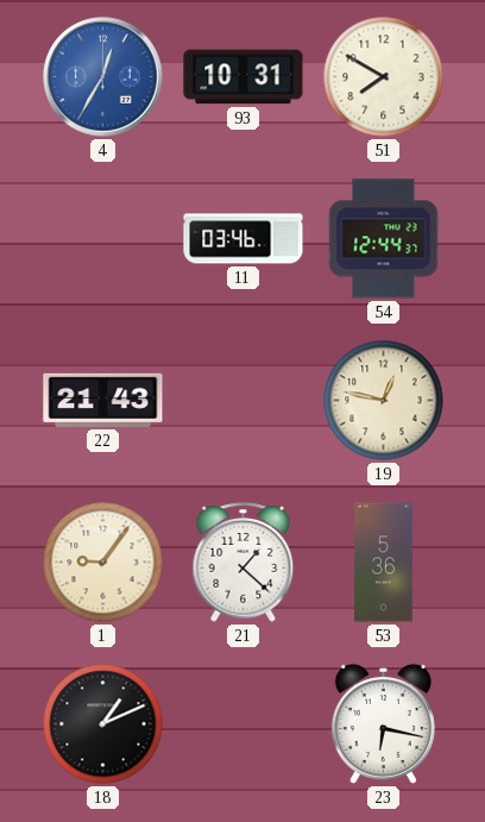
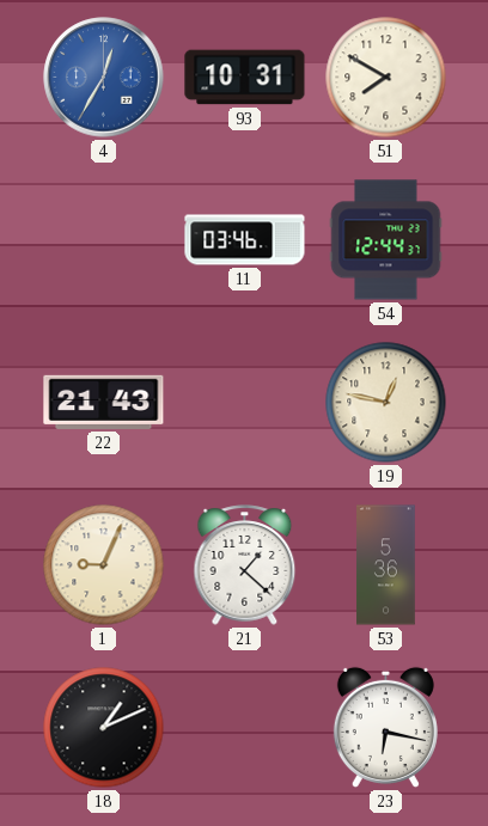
1: 9:06 -> 9:04
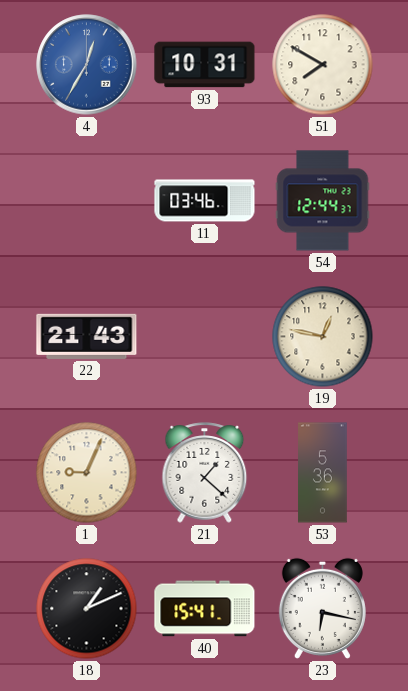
40: none -> 15:41
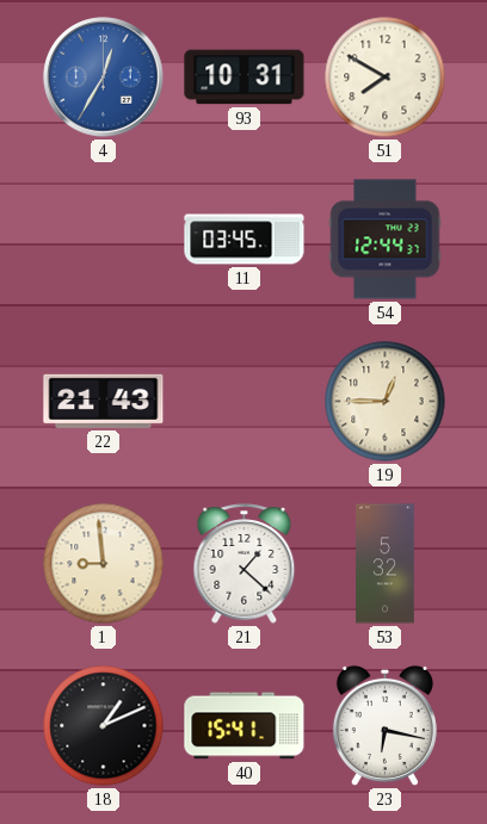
11: 03:46 -> 03:45
19: 12:47 -> 12:45
1: 9:04 -> 8:59
53: 5:36 -> 5:32
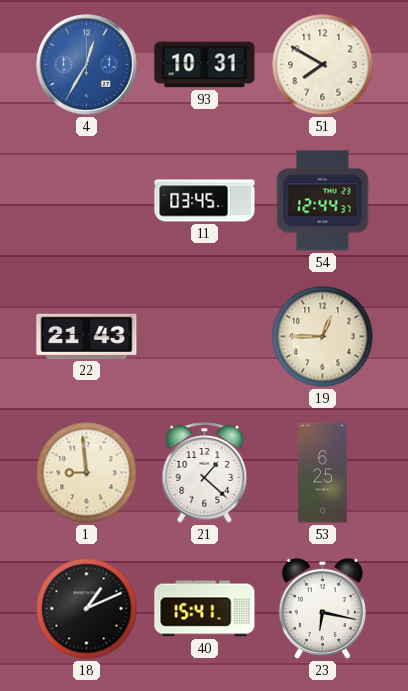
53: 5:32 -> 6:25
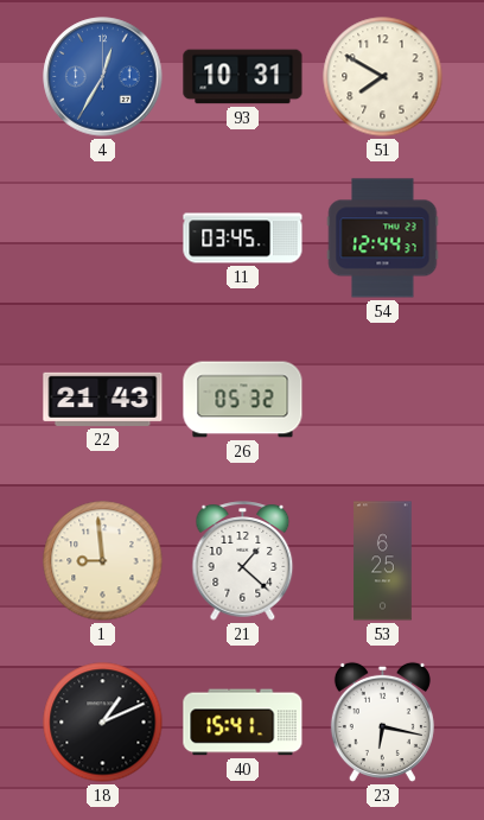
26: none -> 05:32
19: 12:45 -> none
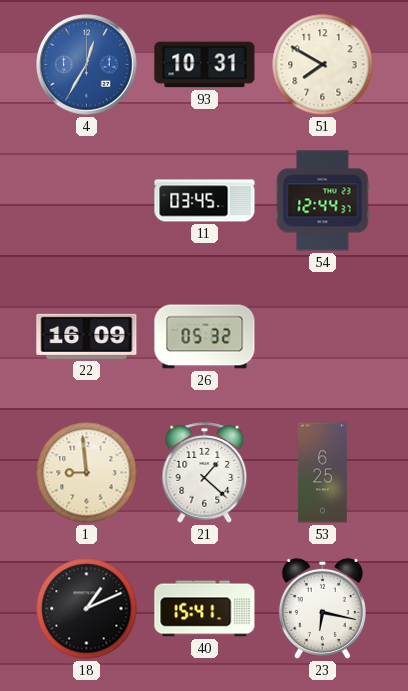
22: 21:43 -> 16:09
